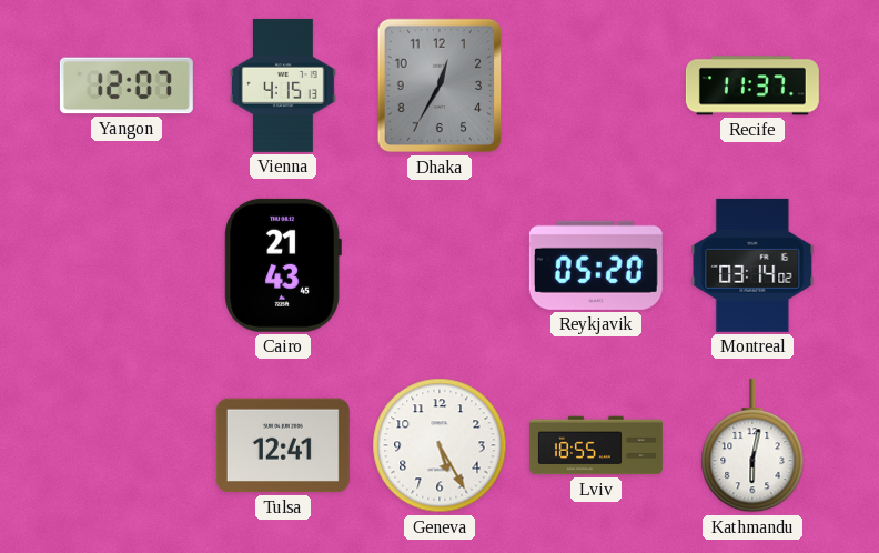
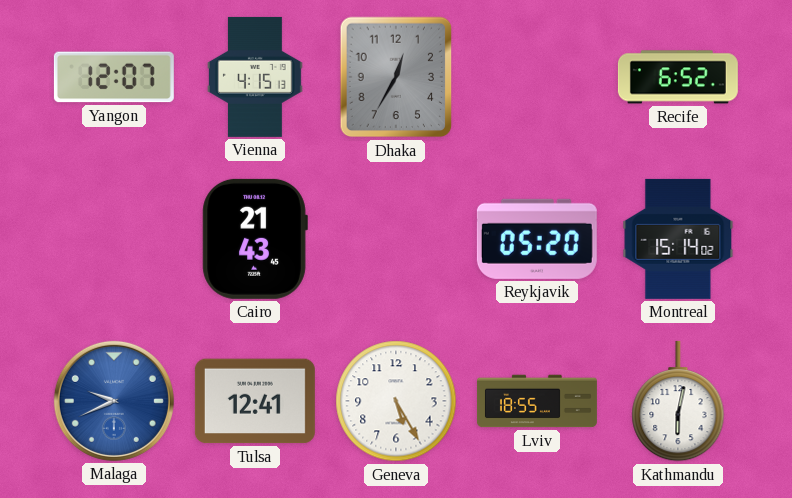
Recife: 11:37 -> 6:52
Montreal: 03:14 -> 15:14
Malaga: none -> 9:41
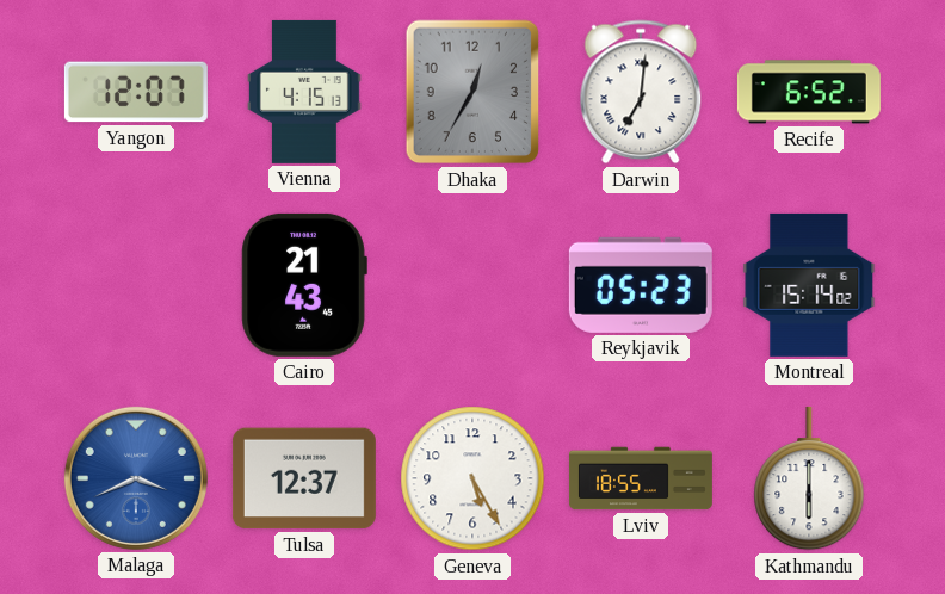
Darwin: none -> 7:01
Reykjavik: 05:20 -> 05:23
Malaga: 9:41 -> 3:41
Tulsa: 12:41 -> 12:37
Kathmandu: 6:02 -> 6:00
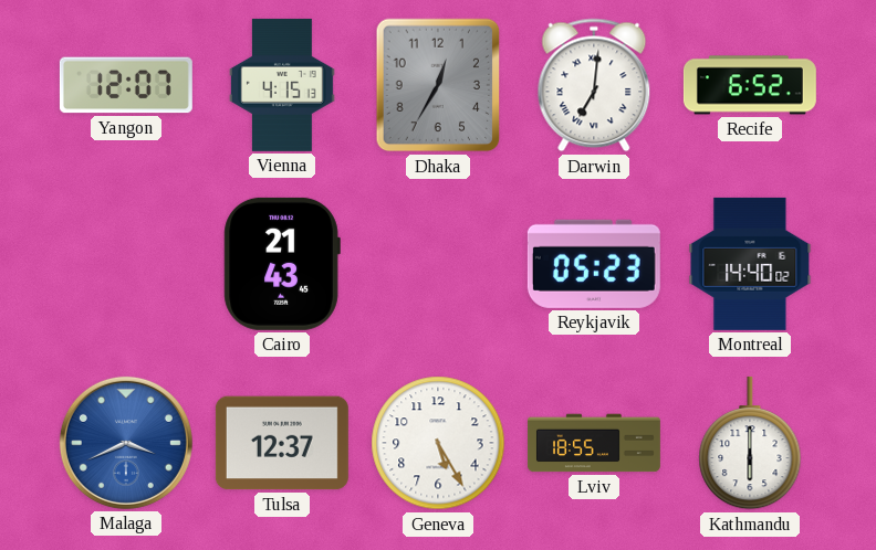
Montreal: 15:14 -> 14:40
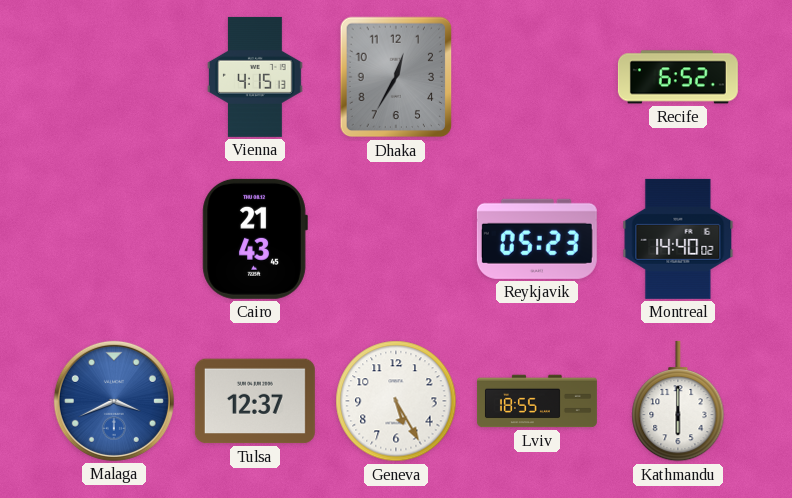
Yangon: 12:07 -> none
Darwin: 7:01 -> none
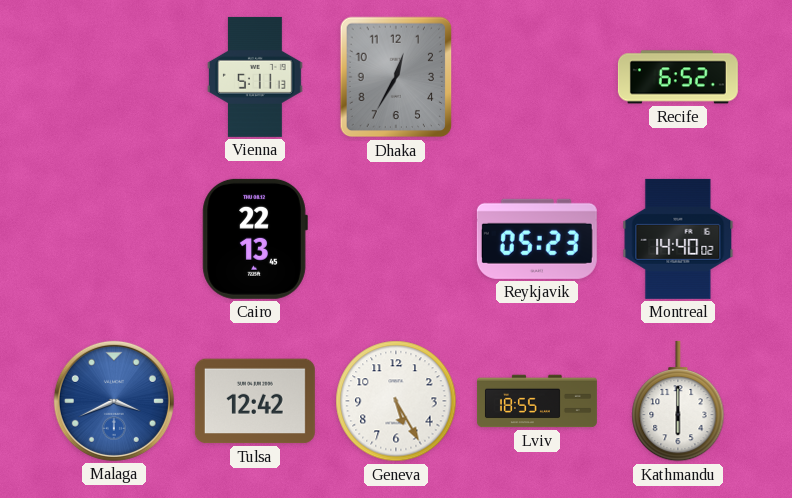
Vienna: 4:15 -> 5:11
Cairo: 21:43 -> 22:13
Tulsa: 12:37 -> 12:42
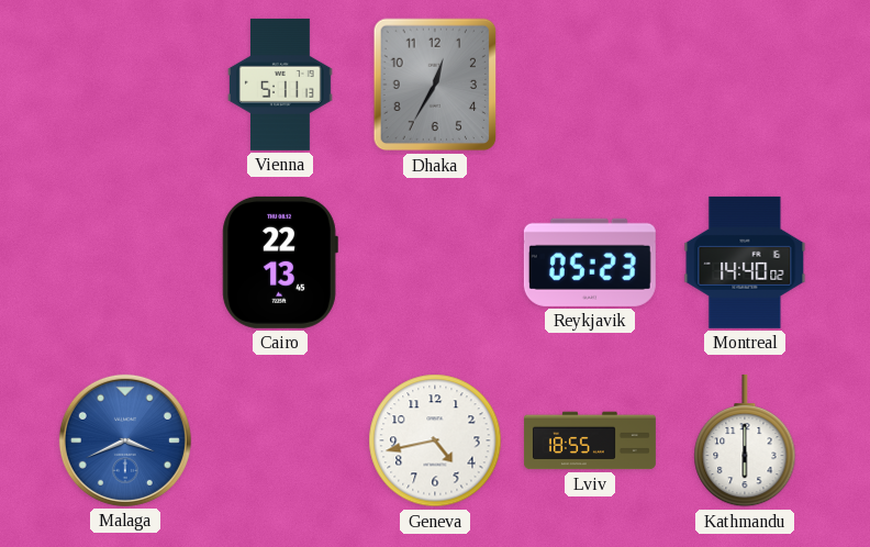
Recife: 6:52 -> none
Tulsa: 12:42 -> none
Geneva: 5:25 -> 4:43
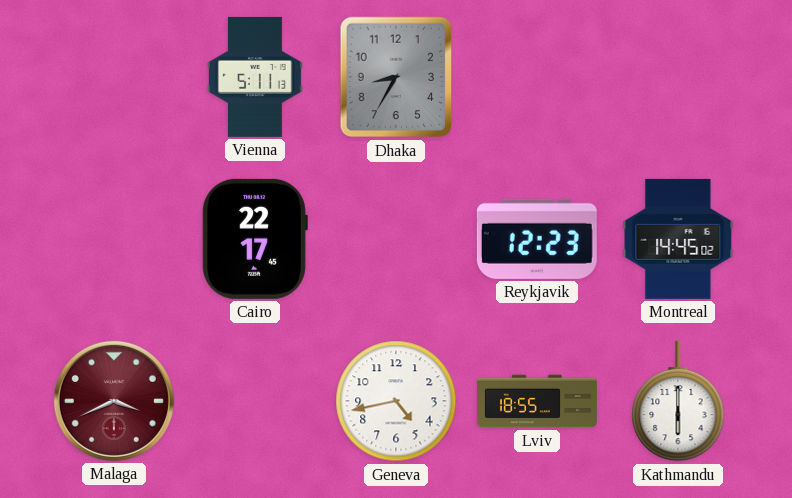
Dhaka: 12:35 -> 8:35
Cairo: 22:13 -> 22:17
Reykjavik: 05:23 -> 12:23
Montreal: 14:40 -> 14:45
Malaga dial: blue -> burgundy
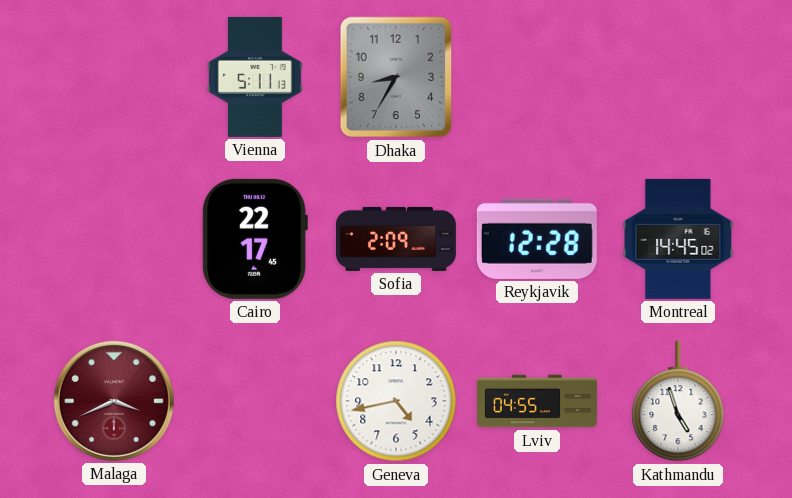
Sofia: none -> 2:09
Reykjavik: 12:23 -> 12:28
Lviv: 18:55 -> 04:55
Kathmandu: 6:00 -> 4:57
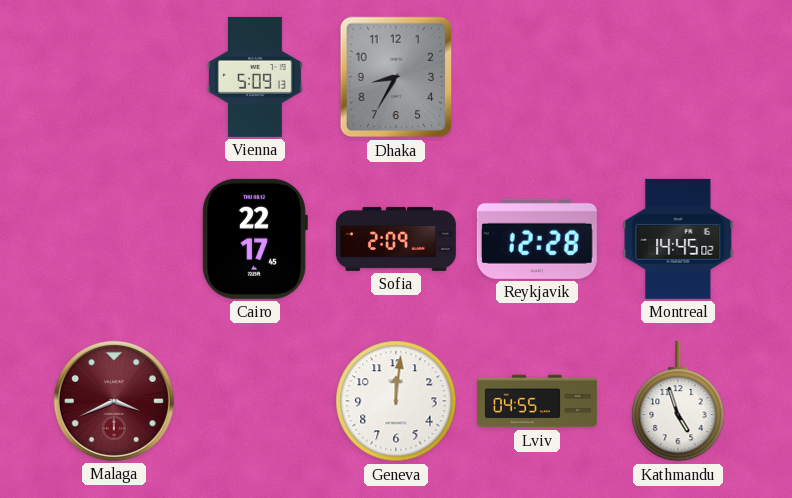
Vienna: 5:11 -> 5:09
Geneva: 4:43 -> 12:01
